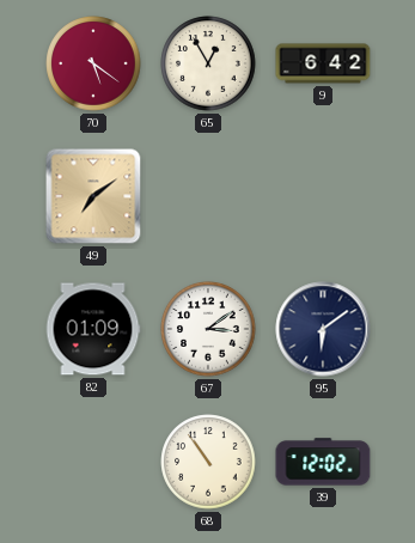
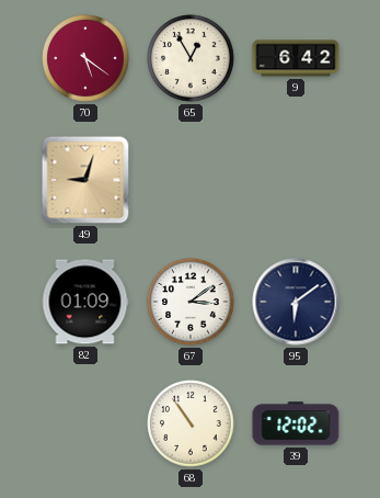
49: 7:09 -> 9:03
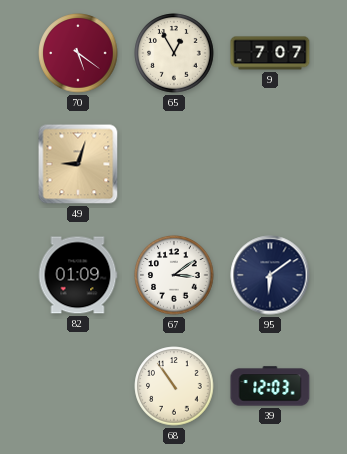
9: 6:42 -> 7:07
39: 12:02 -> 12:03
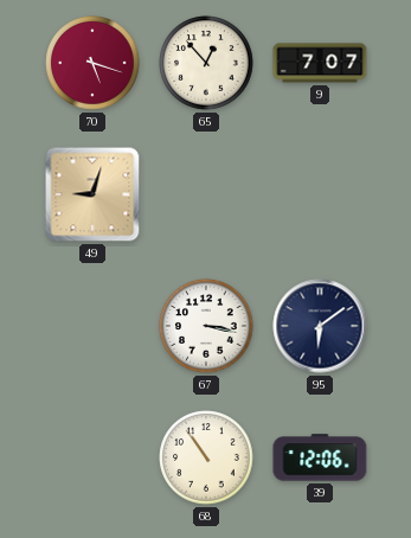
70: 5:21 -> 5:18
65: 12:55 -> 12:53
82: 01:09 -> none
67: 3:09 -> 3:17
39: 12:03 -> 12:06
